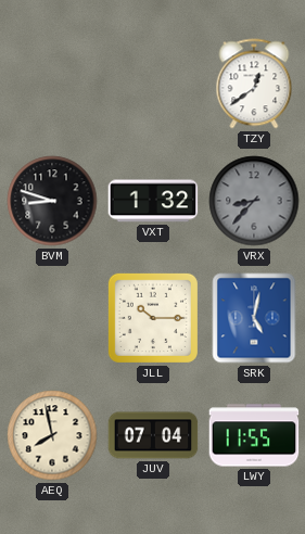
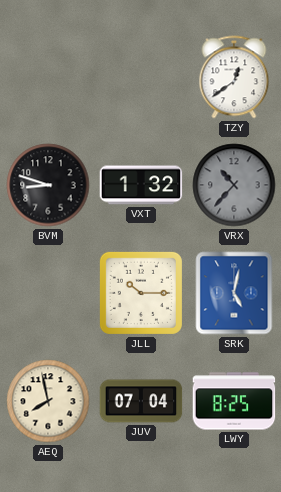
VRX: 8:37 -> 10:37
LWY: 11:55 -> 8:25
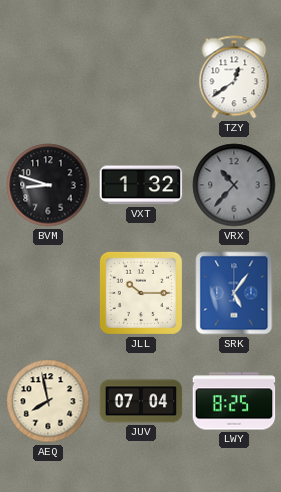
SRK: 5:02 -> 5:06
